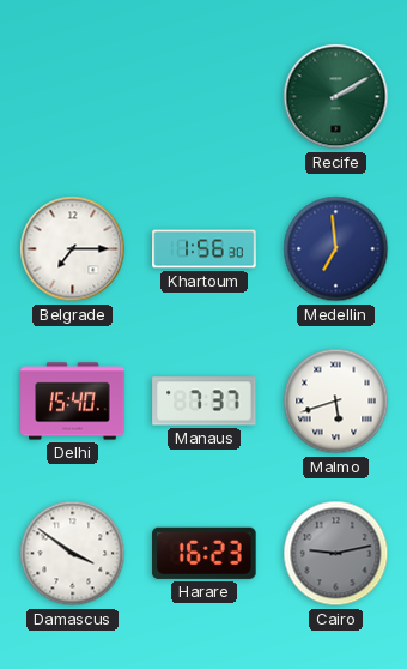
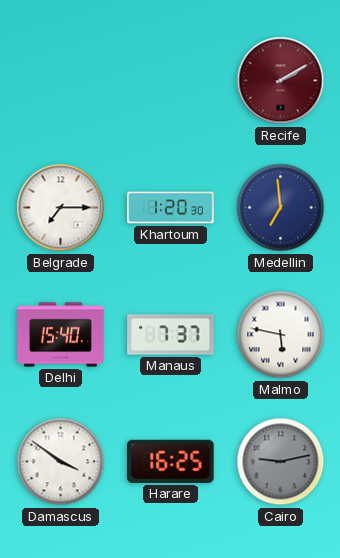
Recife dial: green -> burgundy
Khartoum: 1:56 -> 1:20
Malmo: 5:42 -> 5:47
Harare: 16:23 -> 16:25
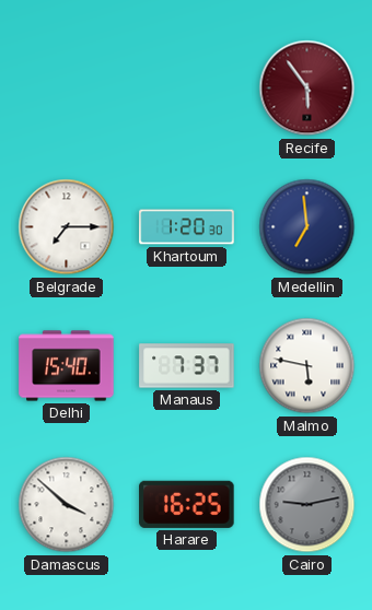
Recife: 2:10 -> 5:54
Damascus: 3:51 -> 3:52
